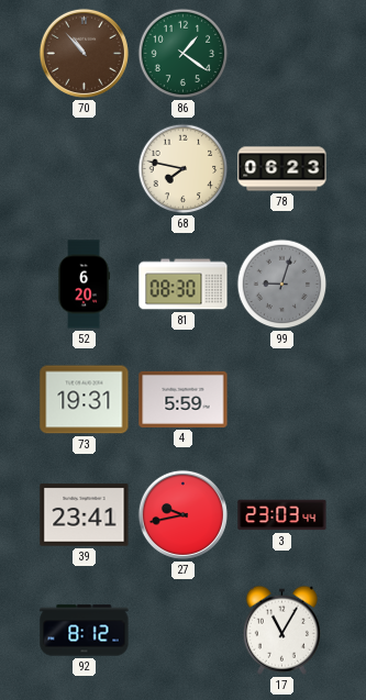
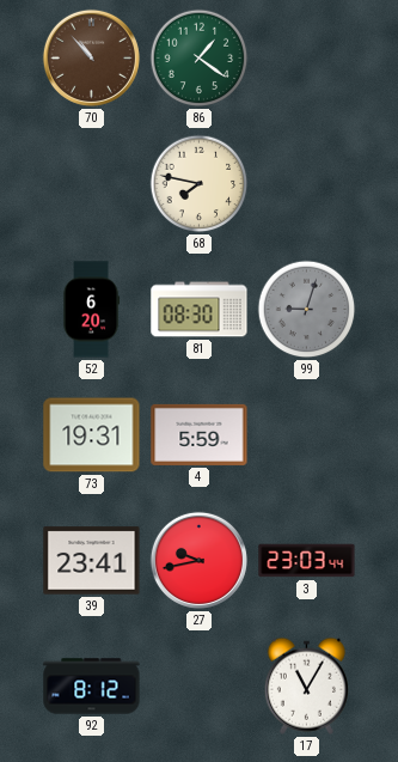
78: 06:23 -> none
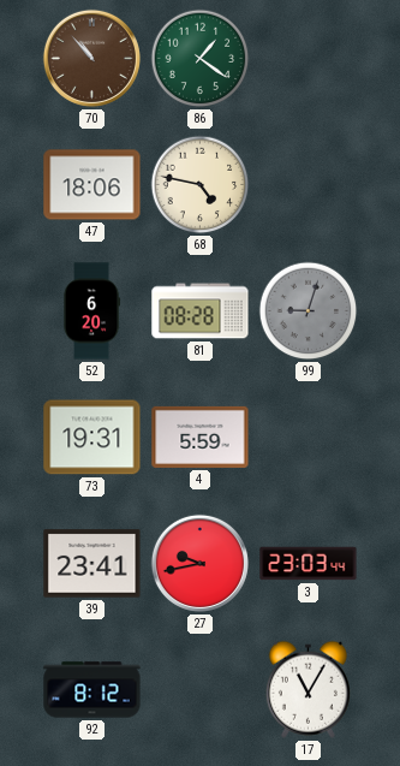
47: none -> 18:06
68: 7:47 -> 4:47
81: 08:30 -> 08:28
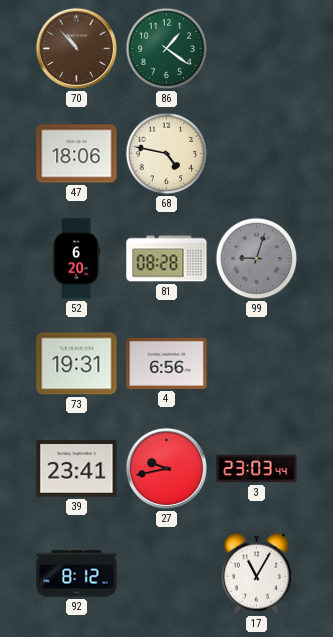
4: 5:59 -> 6:56
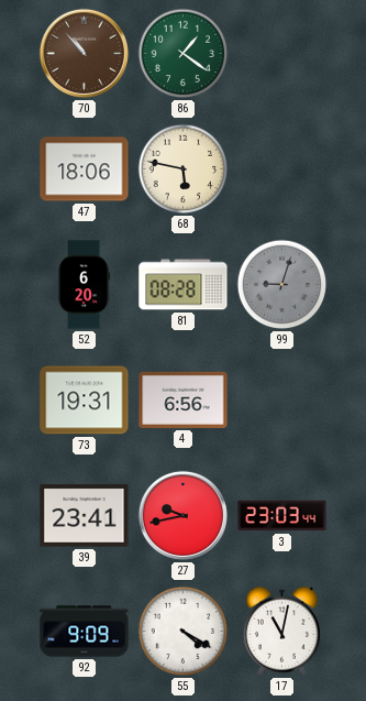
68: 4:47 -> 5:47
92: 8:12 -> 9:09
55: none -> 4:20
17: 11:05 -> 11:02
